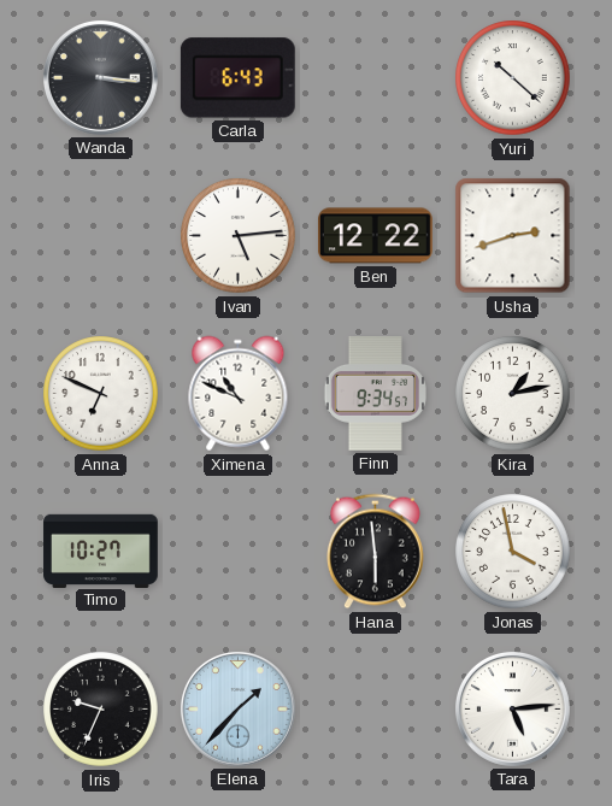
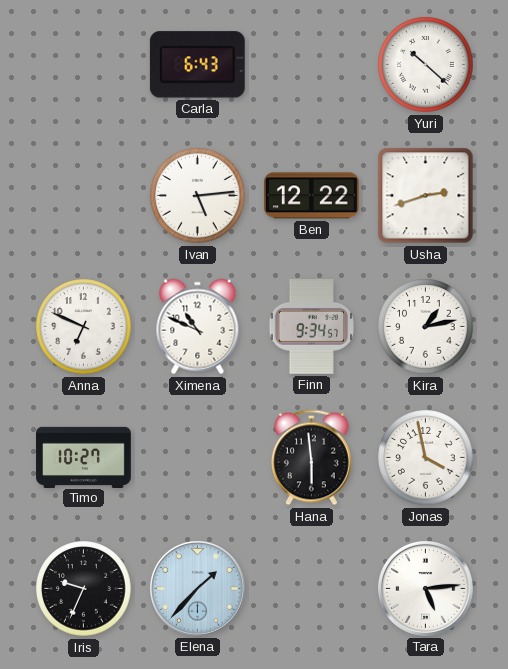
Wanda: 3:16 -> none
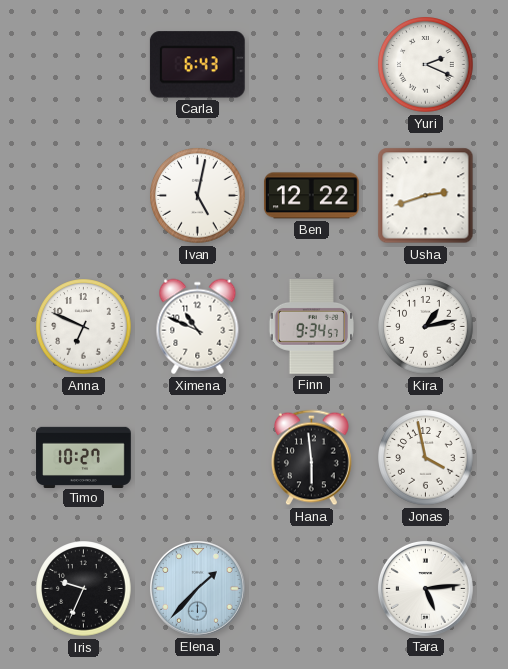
Yuri: 10:22 -> 2:19
Ivan: 5:14 -> 5:02
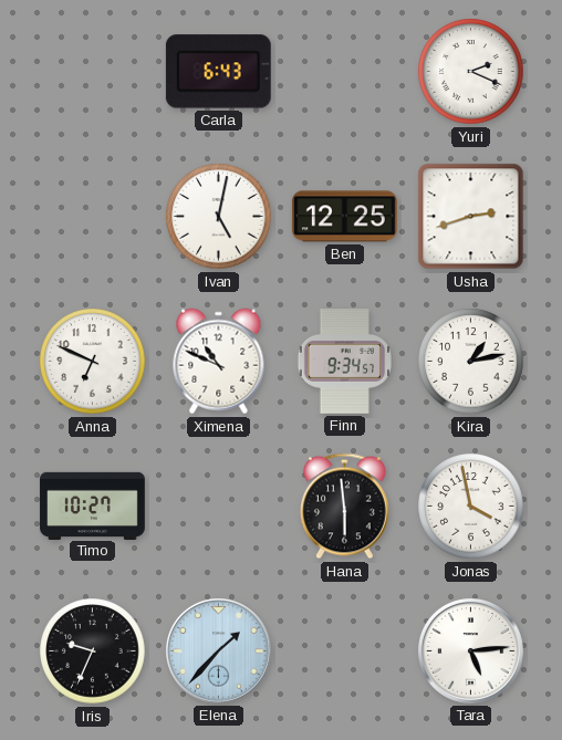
Ben: 12:22 -> 12:25
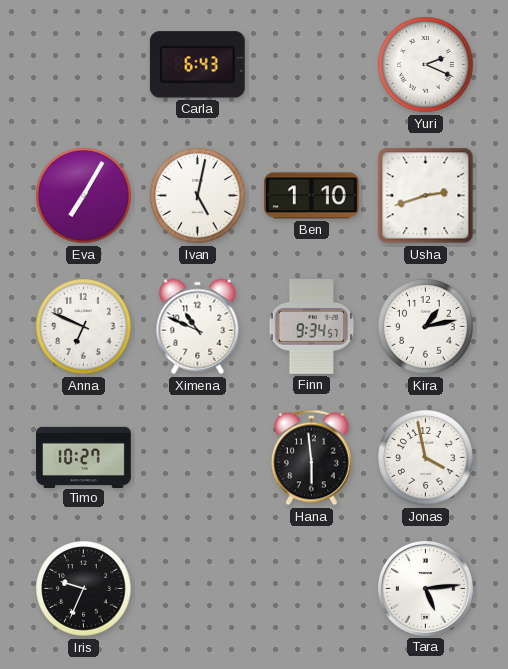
Eva: none -> 7:05
Ben: 12:25 -> 1:10
Elena: 1:37 -> none
